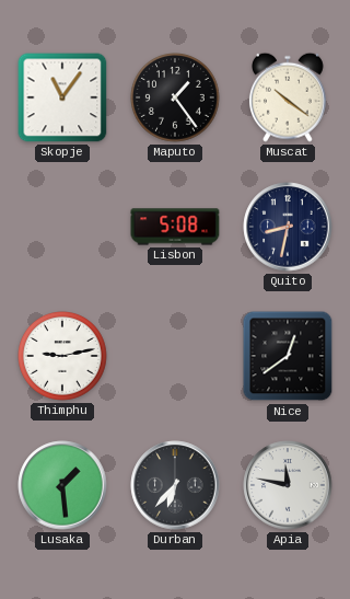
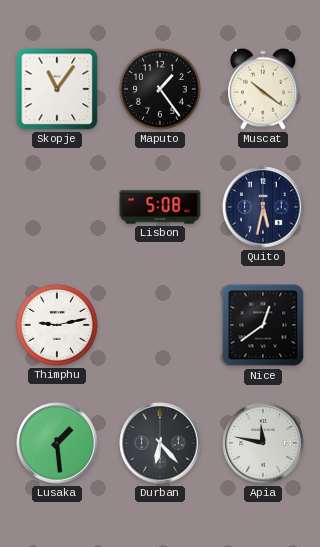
Quito: 8:32 -> 5:32
Durban: 6:37 -> 6:23
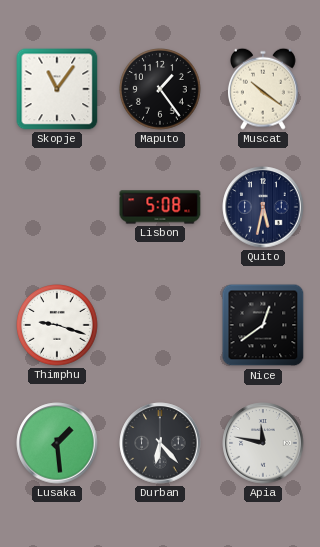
Thimphu: 9:13 -> 9:18
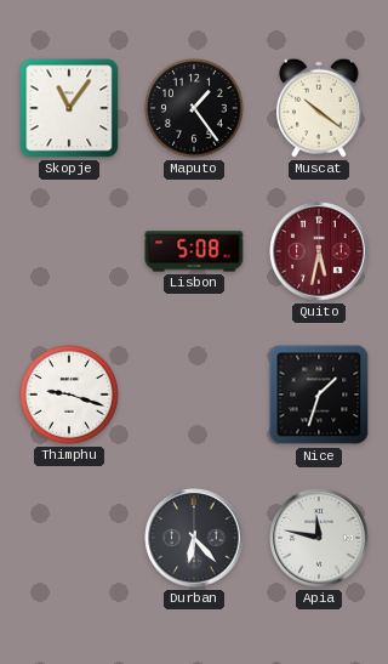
Quito dial: navy -> burgundy
Nice: 12:39 -> 1:33
Lusaka: 1:29 -> none
